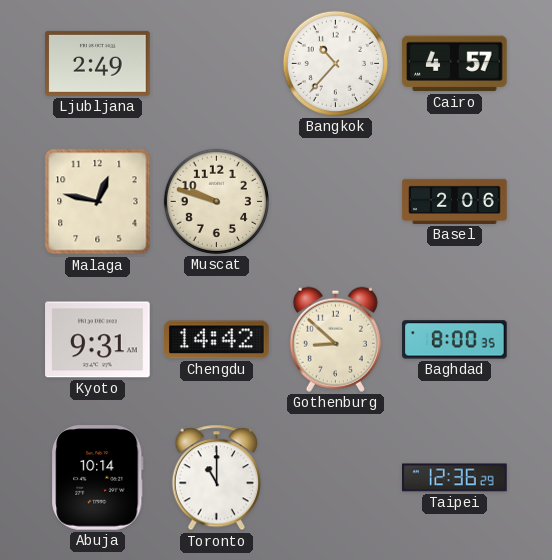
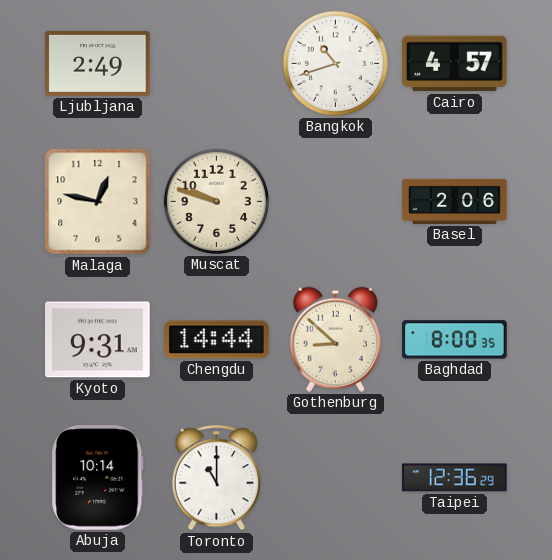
Bangkok: 10:37 -> 10:42
Chengdu: 14:42 -> 14:44
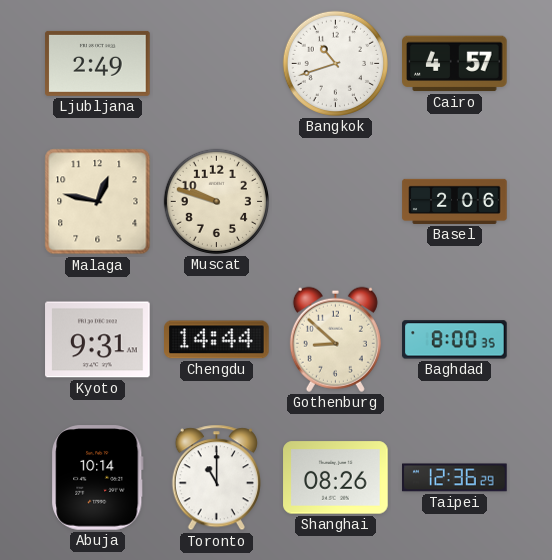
Shanghai: none -> 08:26
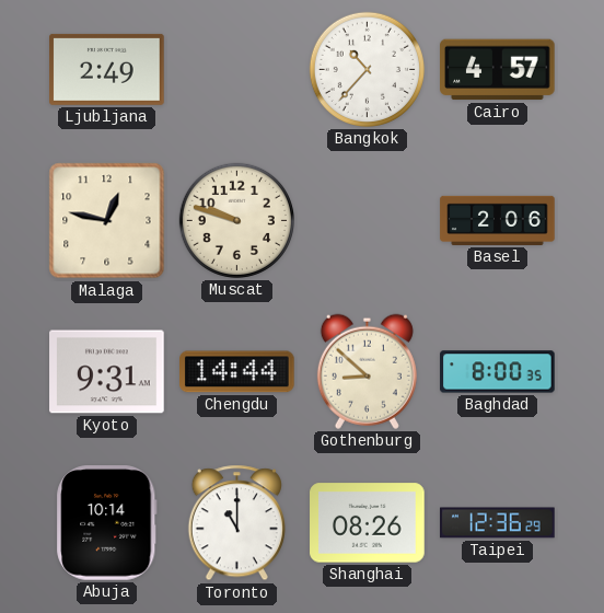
Bangkok: 10:42 -> 10:37
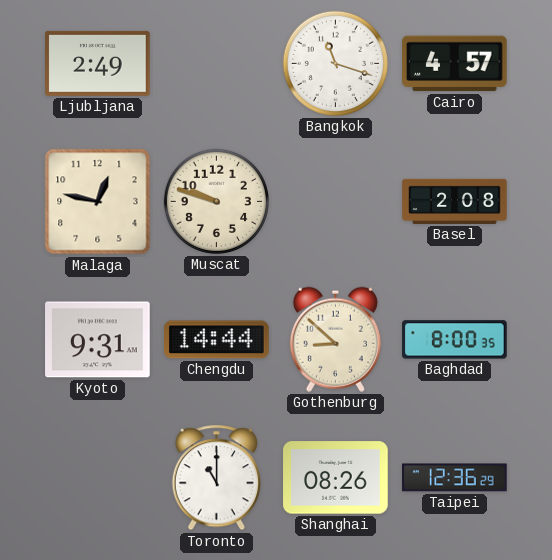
Bangkok: 10:37 -> 11:18
Basel: 2:06 -> 2:08
Abuja: 10:14 -> none
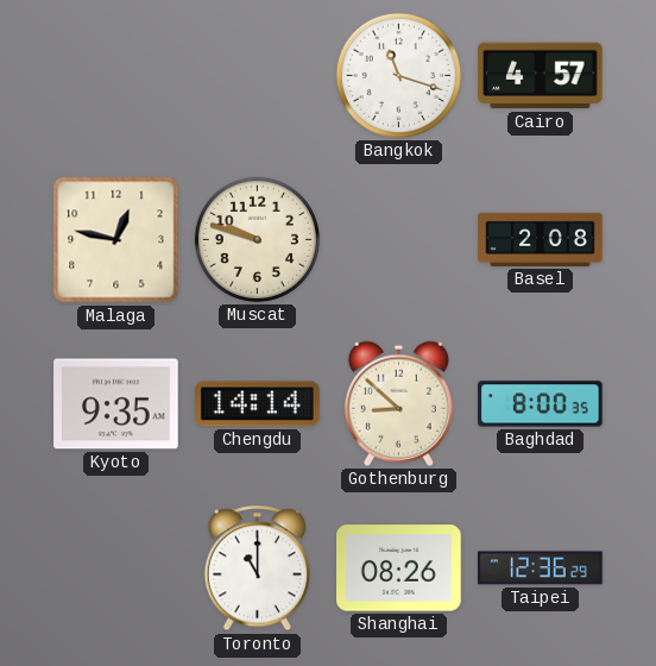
Ljubljana: 2:49 -> none
Kyoto: 9:31 -> 9:35
Chengdu: 14:44 -> 14:14
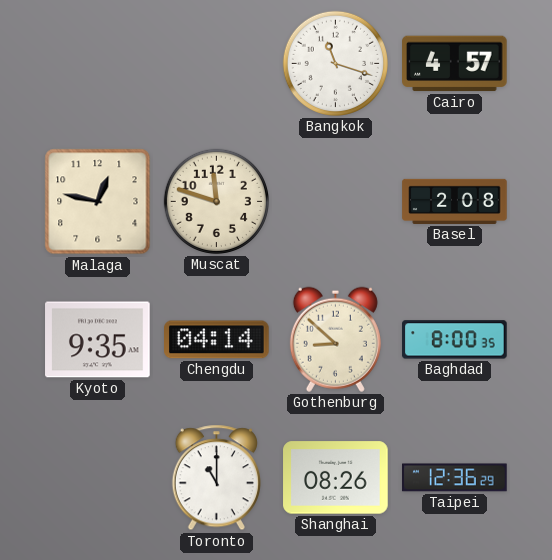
Muscat: 9:48 -> 11:48
Chengdu: 14:14 -> 04:14
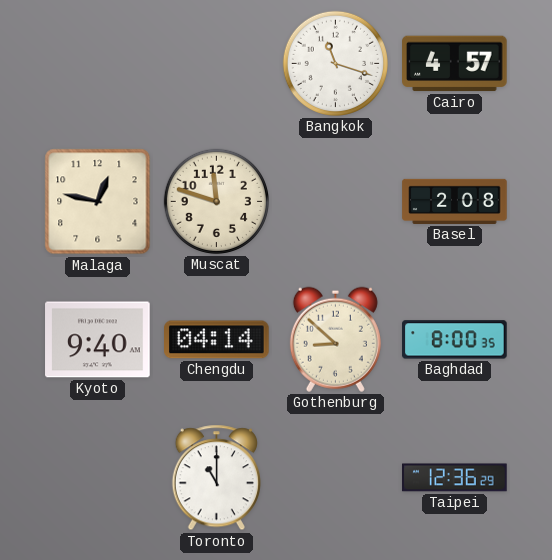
Kyoto: 9:35 -> 9:40
Shanghai: 08:26 -> none
